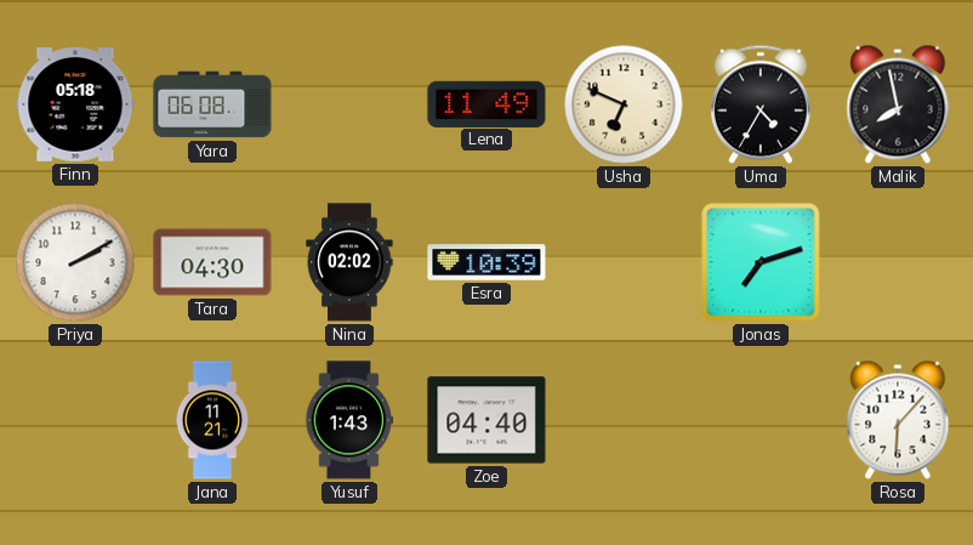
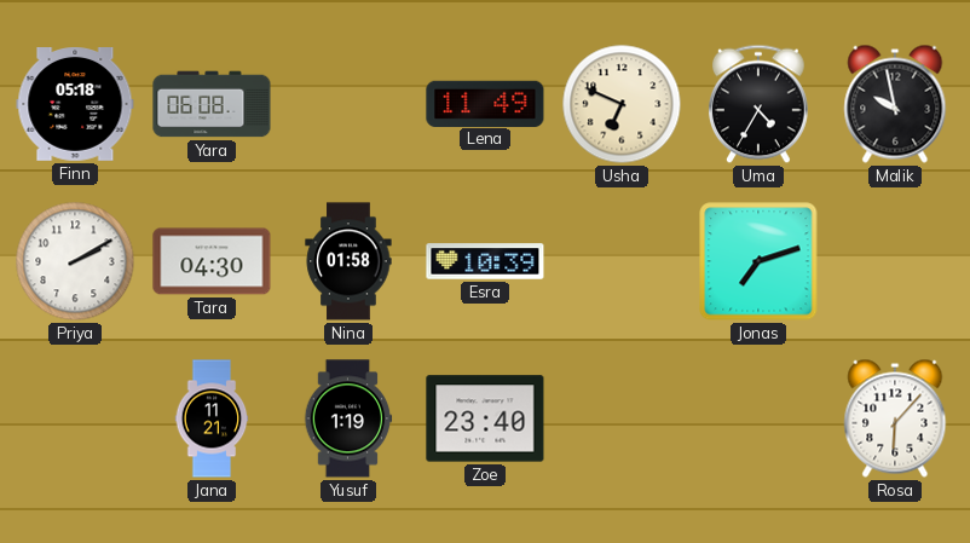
Malik: 7:58 -> 9:58
Nina: 02:02 -> 01:58
Yusuf: 1:43 -> 1:19
Zoe: 04:40 -> 23:40
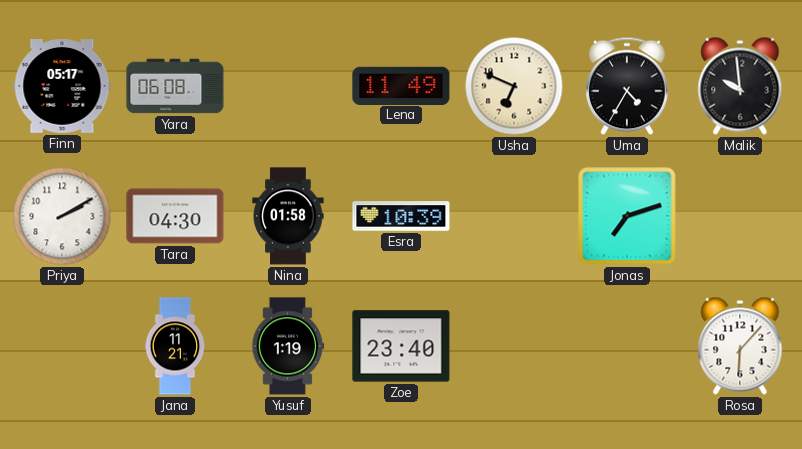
Finn: 05:18 -> 05:17
Malik: 9:58 -> 9:59
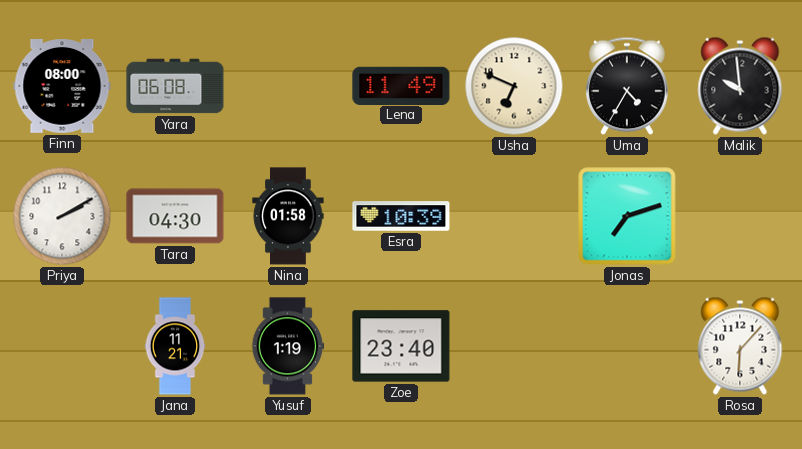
Finn: 05:17 -> 08:00
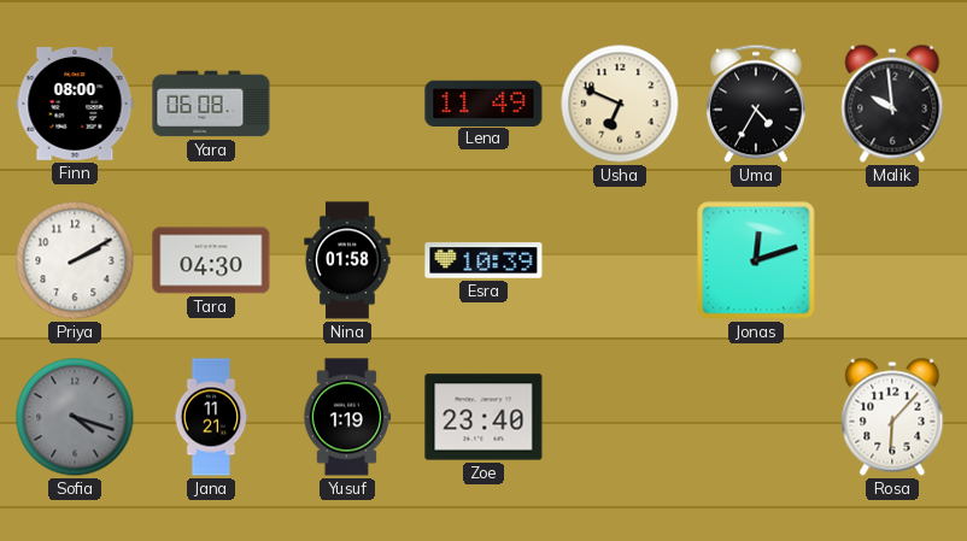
Jonas: 7:12 -> 12:12
Sofia: none -> 4:18
